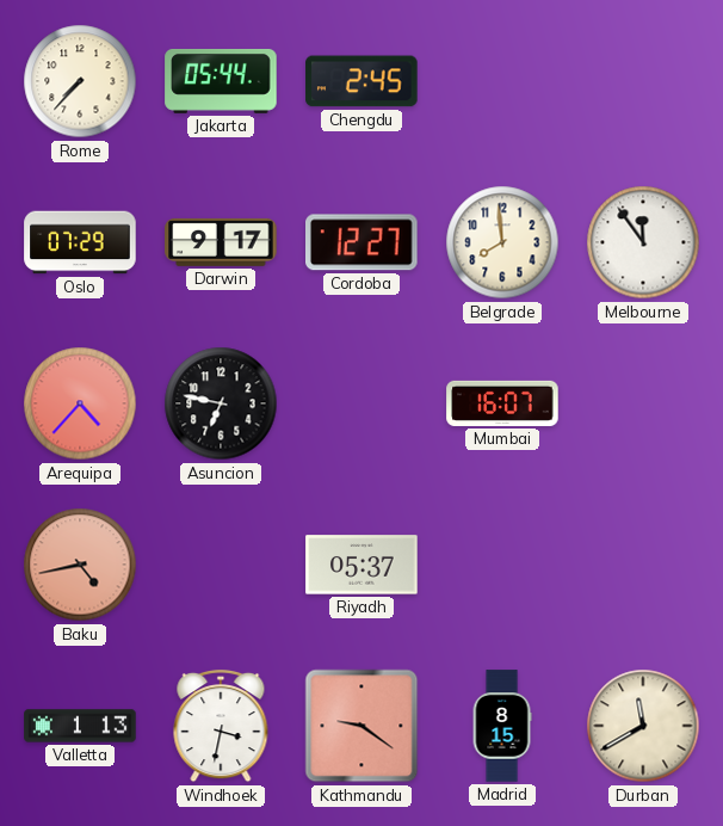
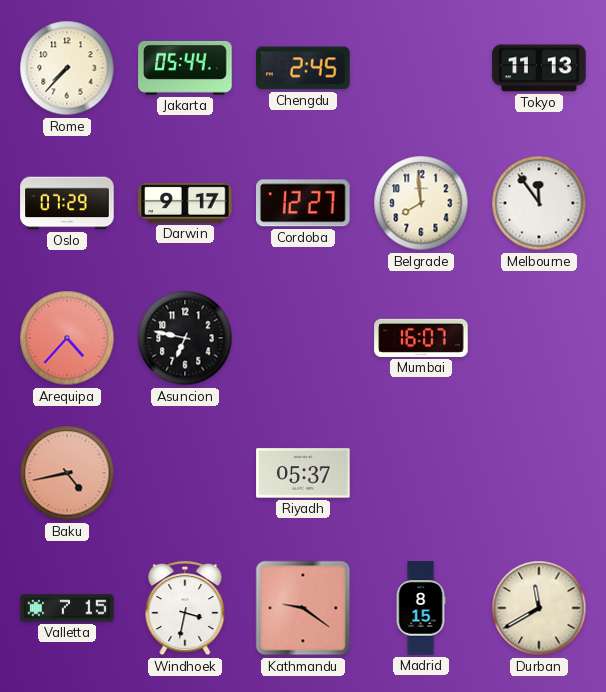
Tokyo: none -> 11:13
Valletta: 1:13 -> 7:15
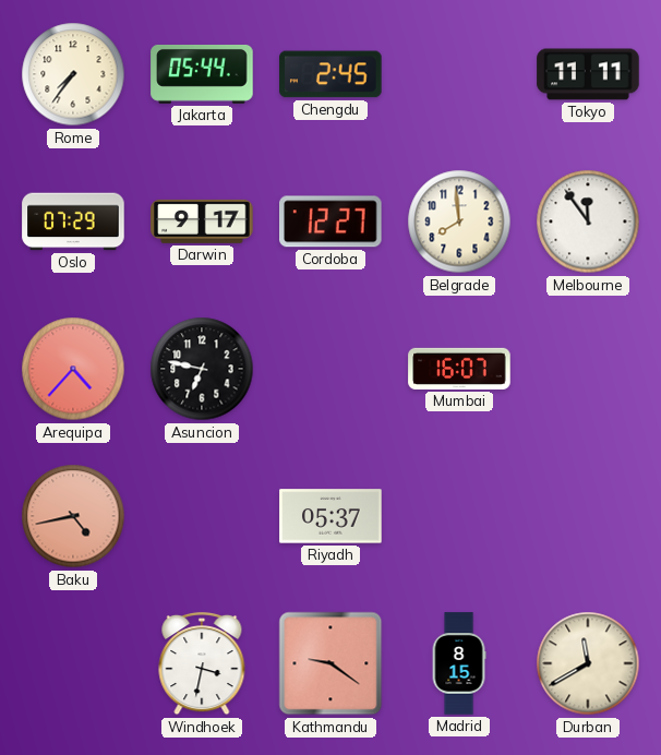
Rome: 7:37 -> 7:36
Tokyo: 11:13 -> 11:11
Valletta: 7:15 -> none
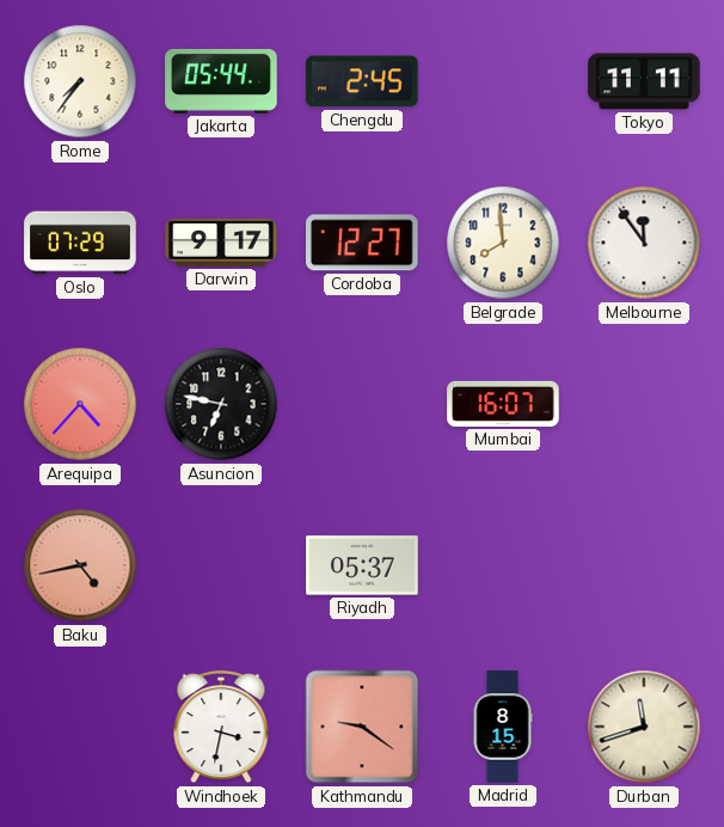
Durban: 11:40 -> 11:42
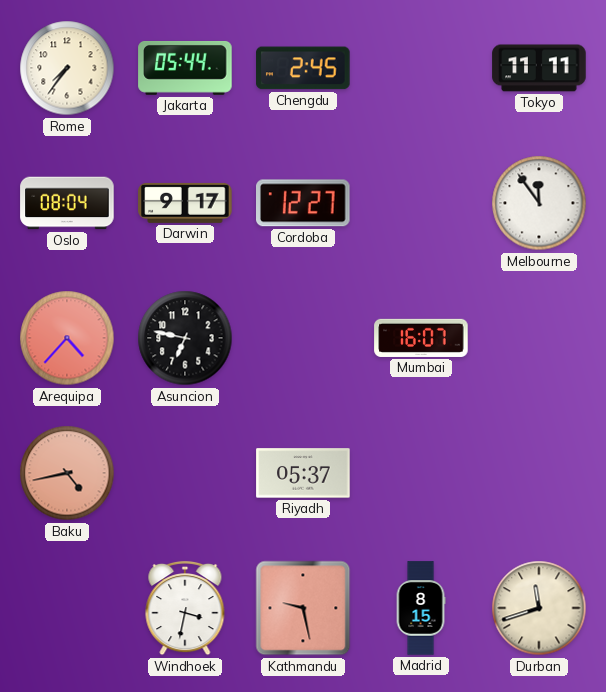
Oslo: 07:29 -> 08:04
Belgrade: 7:59 -> none
Kathmandu: 9:21 -> 9:28
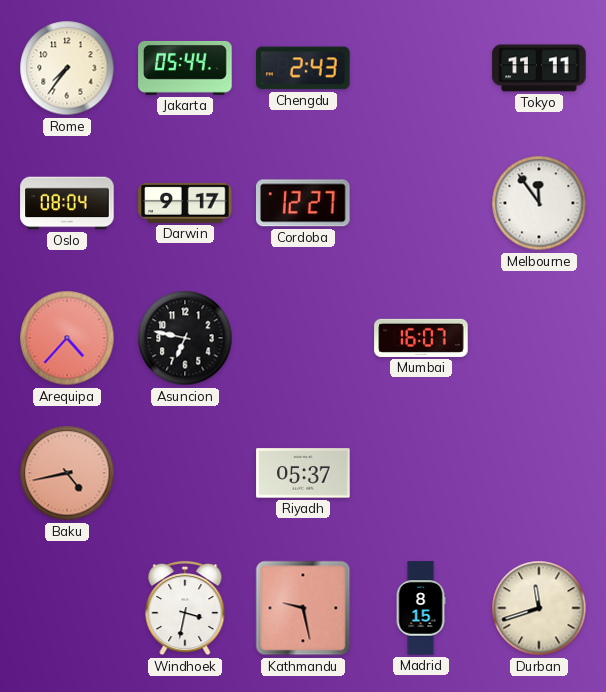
Chengdu: 2:45 -> 2:43
